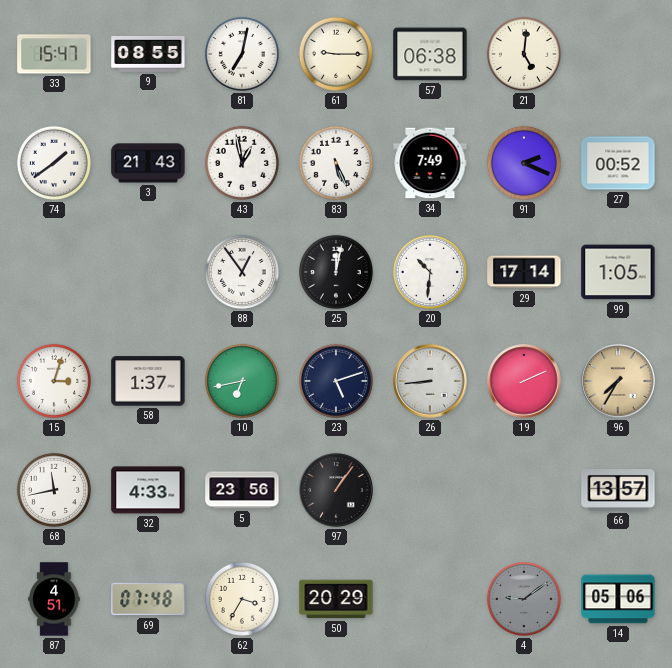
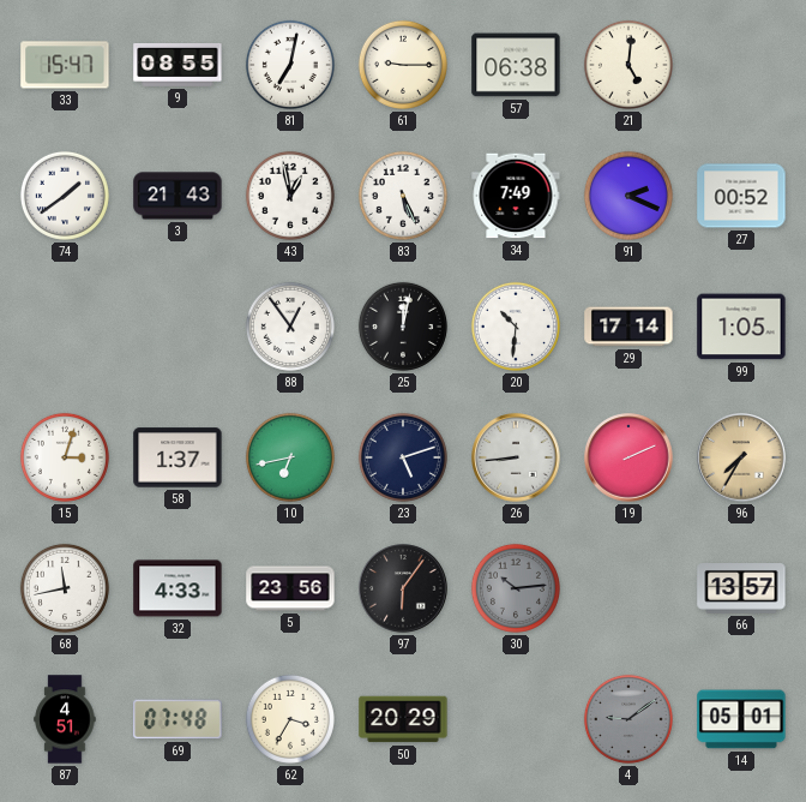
97: 1:06 -> 6:06
30: none -> 10:14
14: 05:06 -> 05:01
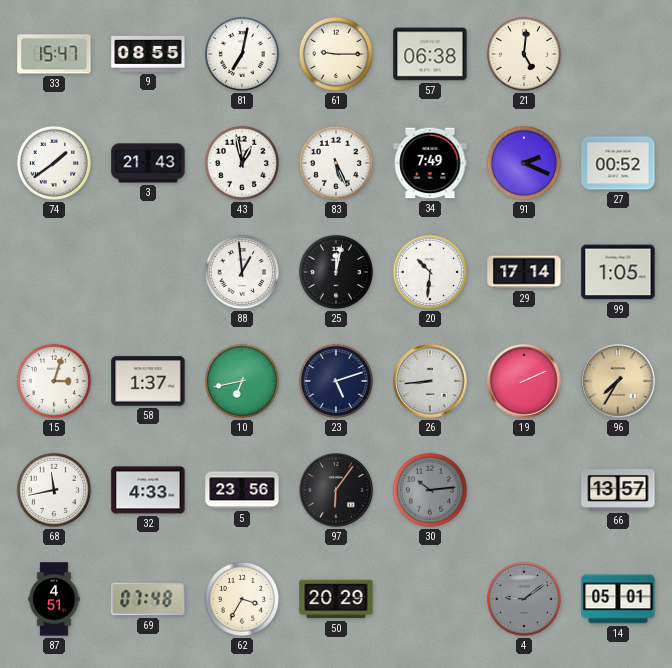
88: 12:54 -> 12:59
